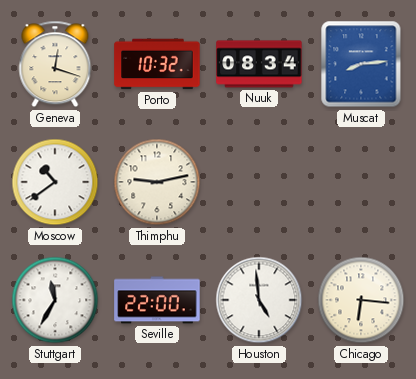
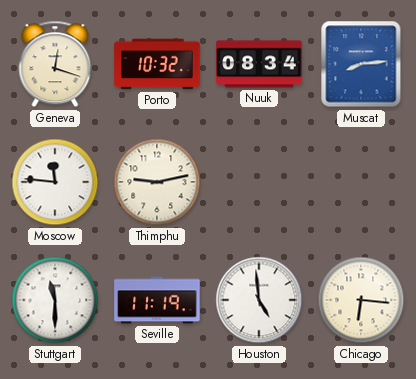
Moscow: 10:39 -> 11:46
Stuttgart: 11:35 -> 11:30
Seville: 22:00 -> 11:19
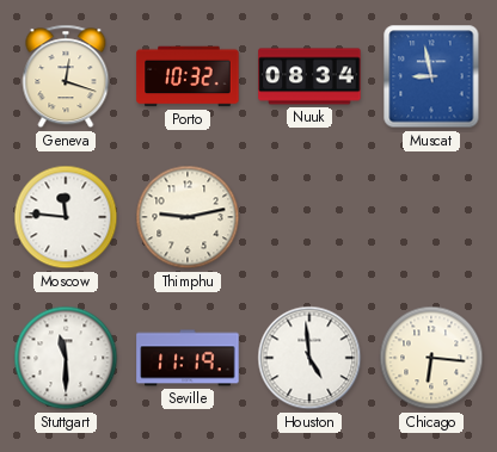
Muscat: 8:14 -> 8:58
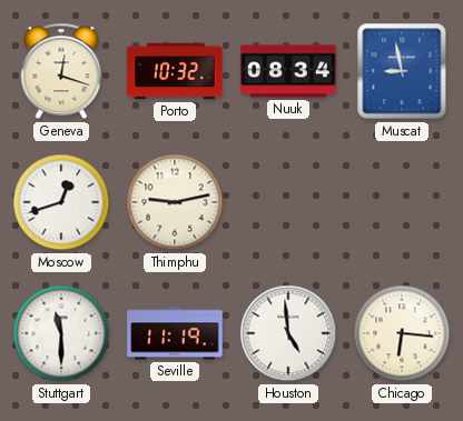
Moscow: 11:46 -> 12:42
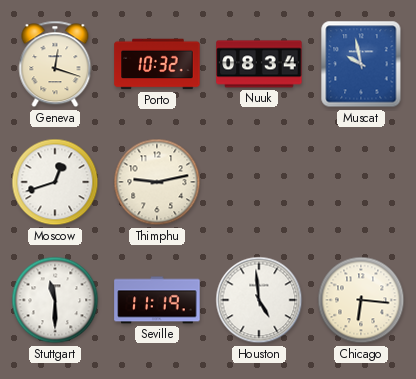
Muscat: 8:58 -> 9:58
